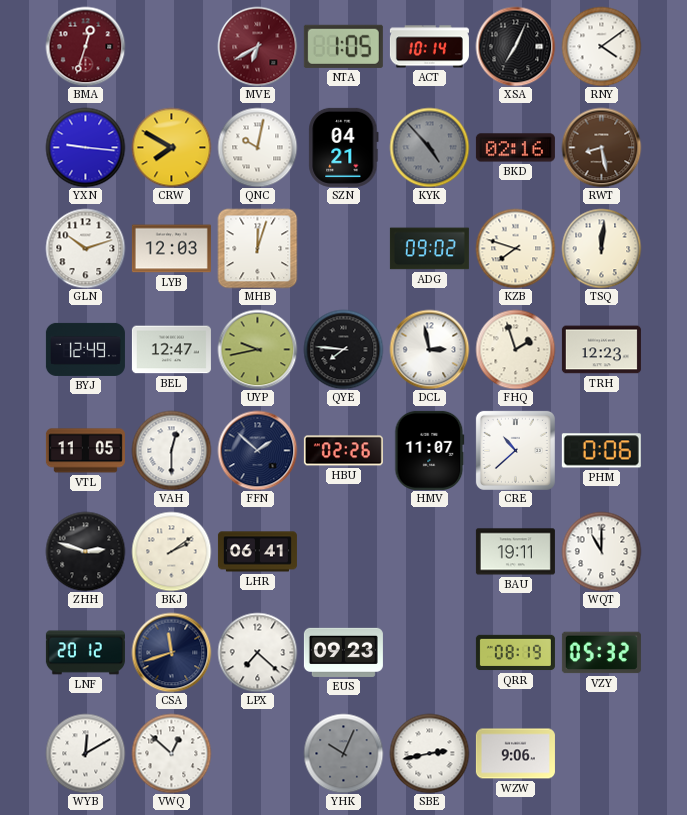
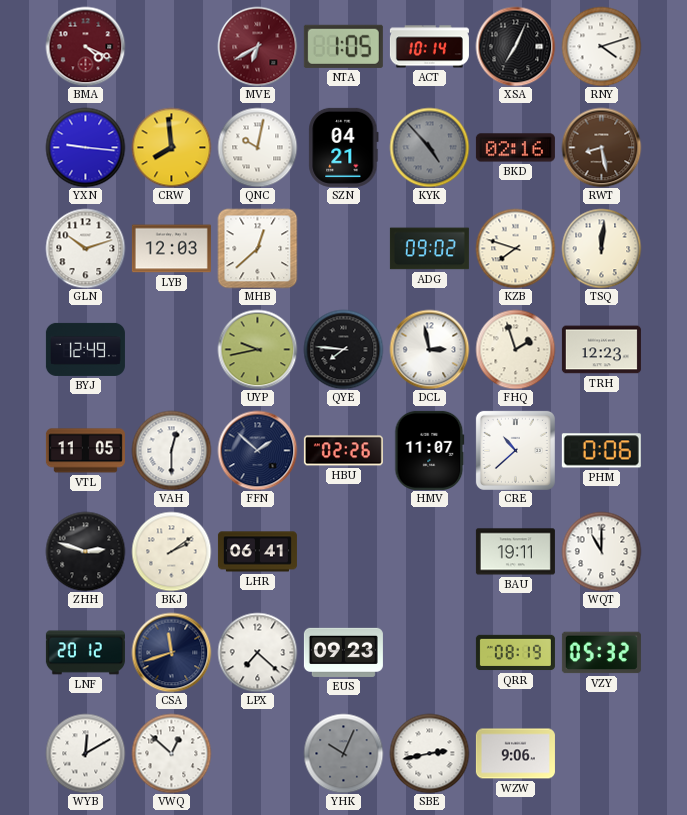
BMA: 12:33 -> 4:19
RNY: 4:09 -> 4:12
CRW: 7:50 -> 7:59
MHB: 12:03 -> 12:38
BEL: 12:47 -> none
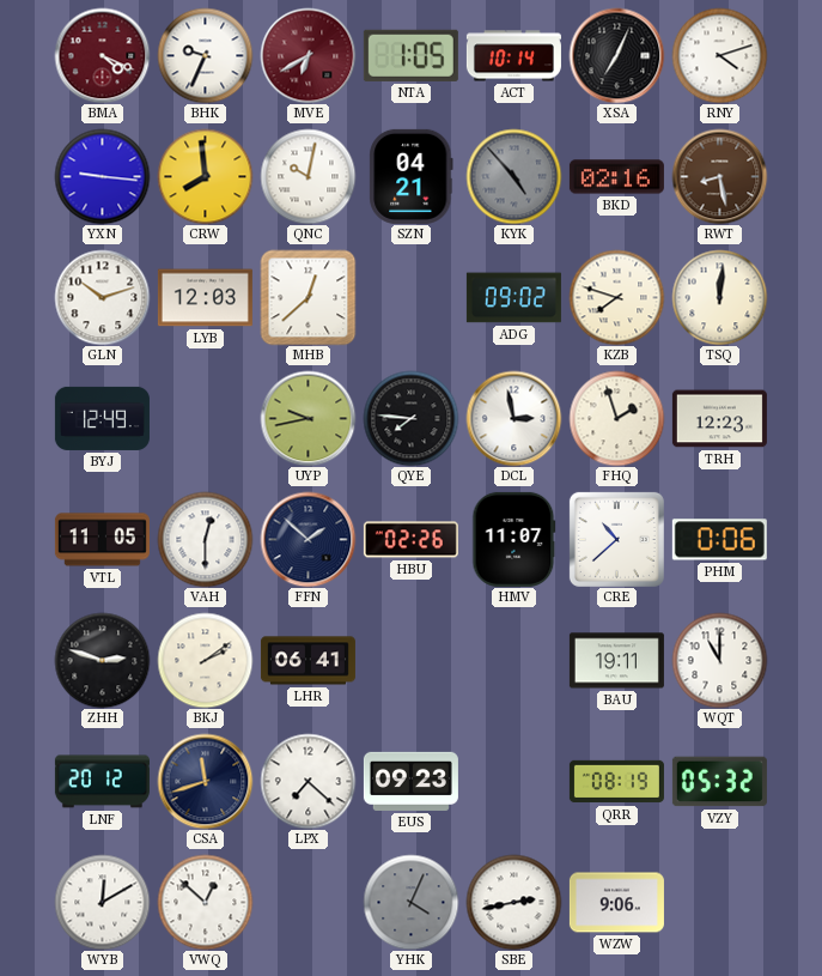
BHK: none -> 9:34
YHK: 10:04 -> 4:04
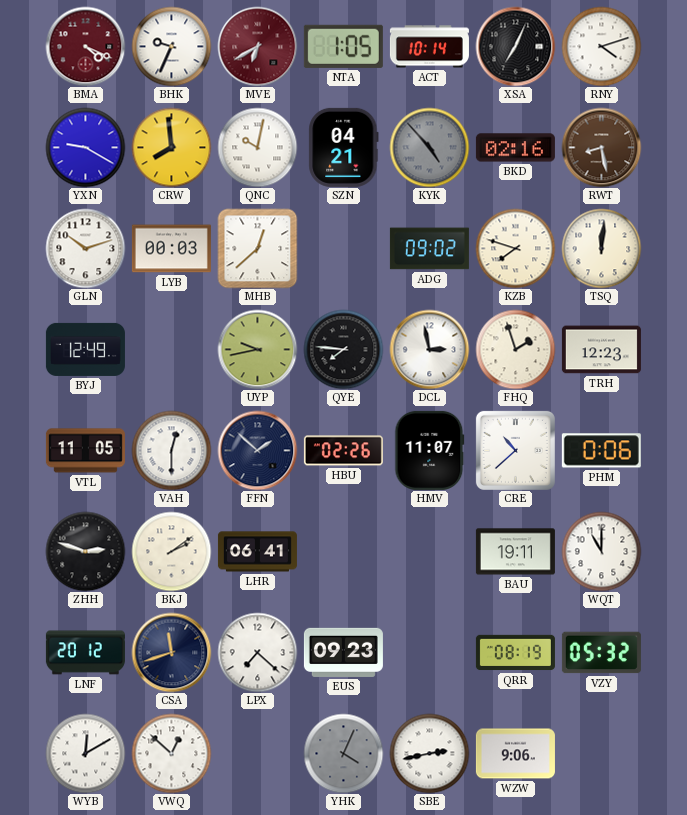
YXN: 9:16 -> 9:20
LYB: 12:03 -> 00:03
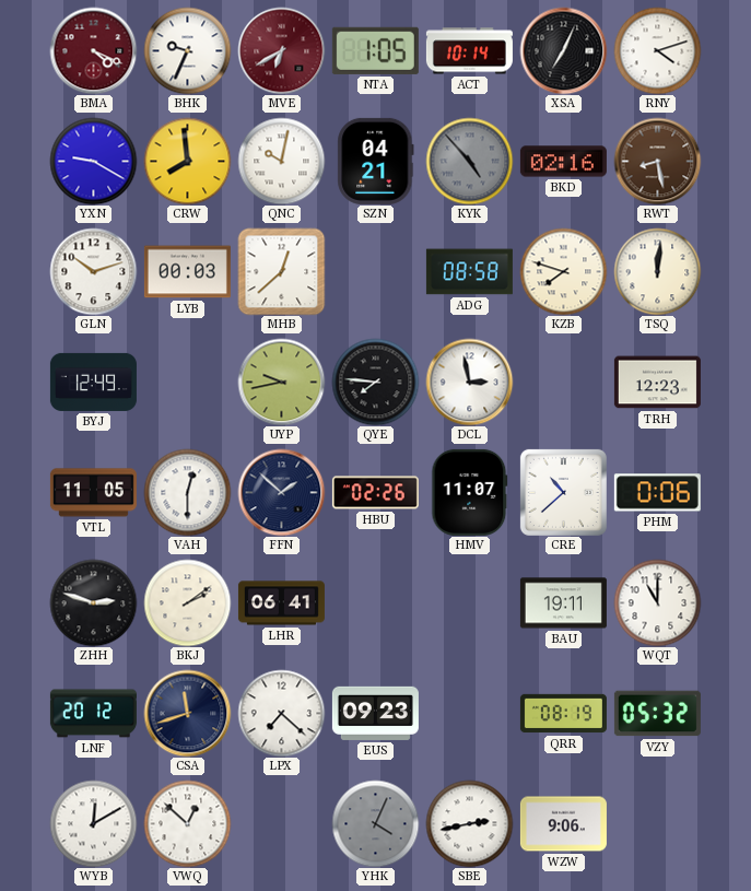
ADG: 09:02 -> 08:58
FHQ: 1:57 -> none
